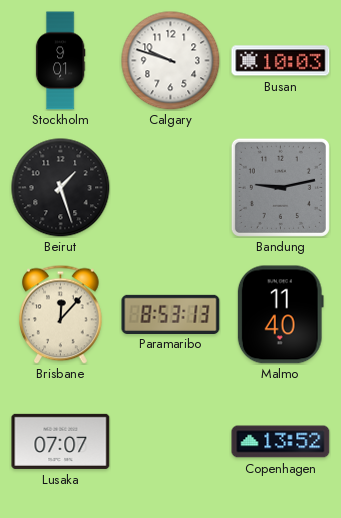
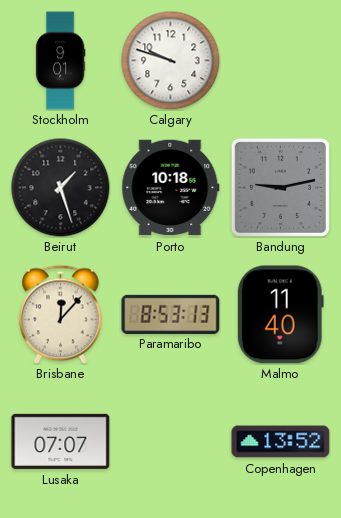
Busan: 10:03 -> none
Porto: none -> 10:18
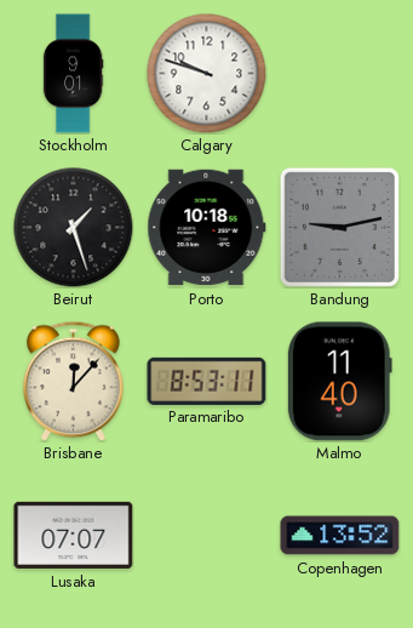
Paramaribo: 8:53:13 -> 8:53:11
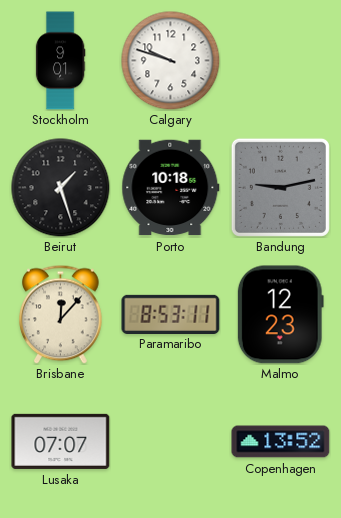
Malmo: 11:40 -> 12:23
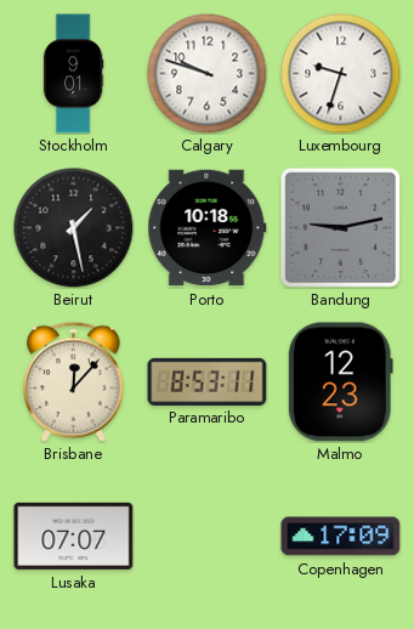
Luxembourg: none -> 9:33
Beirut: 1:27 -> 1:28
Copenhagen: 13:52 -> 17:09
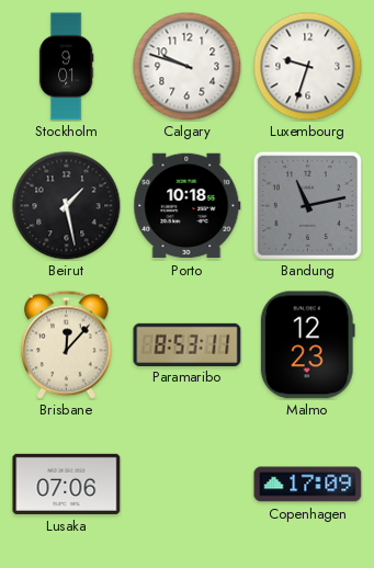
Bandung: 9:13 -> 11:13
Lusaka: 07:07 -> 07:06
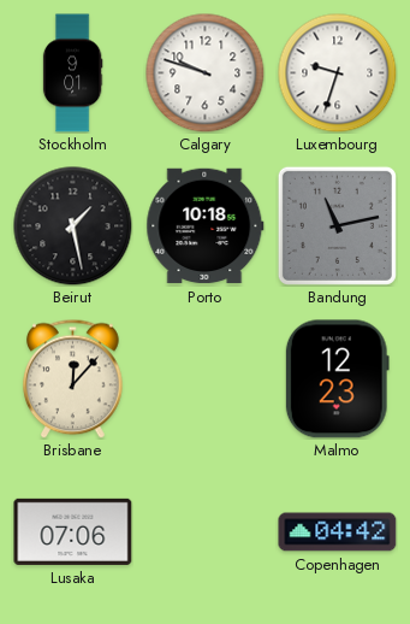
Paramaribo: 8:53 -> none
Copenhagen: 17:09 -> 04:42
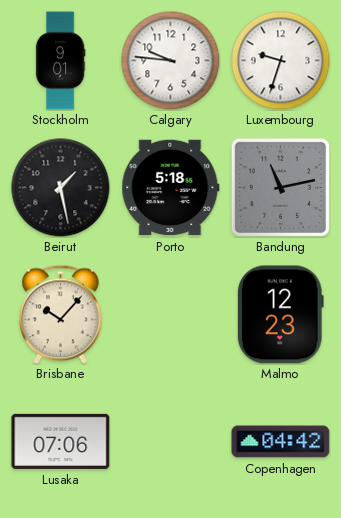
Calgary: 9:48 -> 9:46
Porto: 10:18 -> 5:18
Brisbane: 12:07 -> 10:07
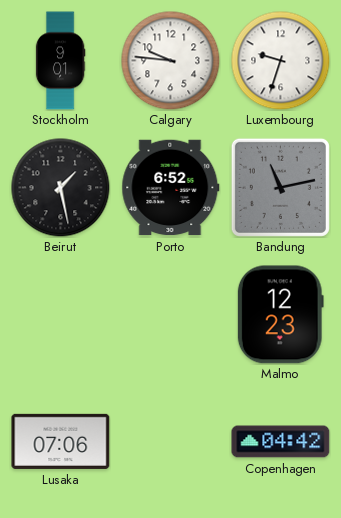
Porto: 5:18 -> 6:52
Brisbane: 10:07 -> none
